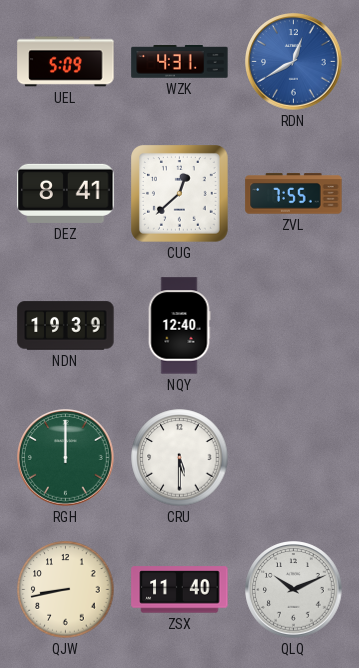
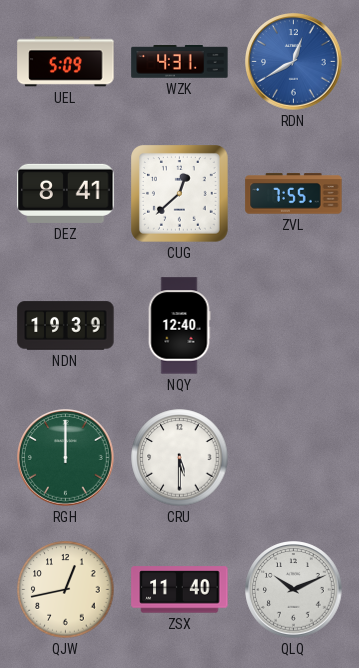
QJW: 8:43 -> 12:43
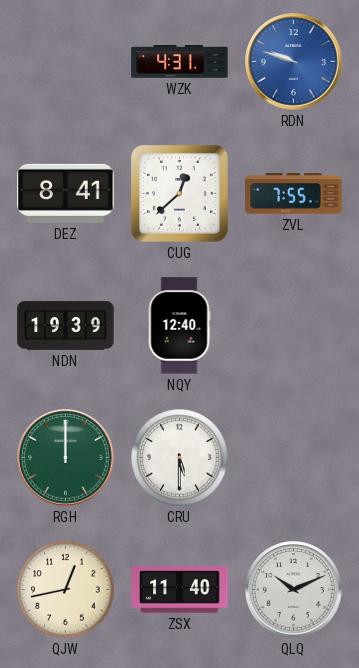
UEL: 5:09 -> none
RDN: 12:40 -> 9:48
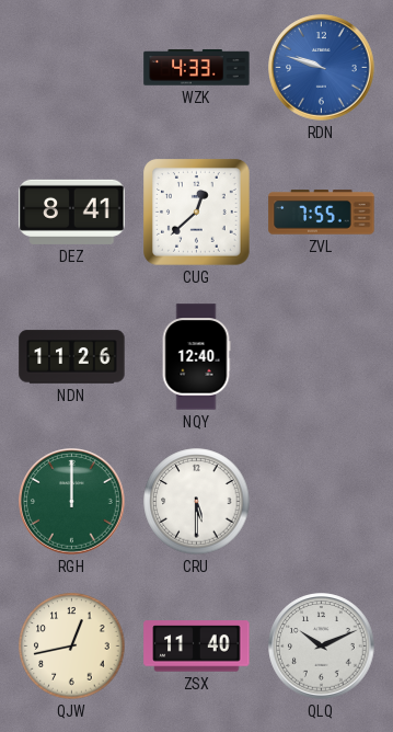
WZK: 4:31 -> 4:33
NDN: 19:39 -> 11:26
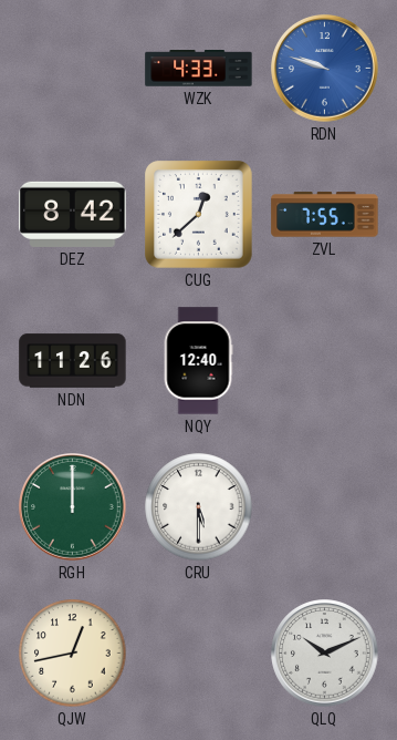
DEZ: 8:41 -> 8:42
ZSX: 11:40 -> none
